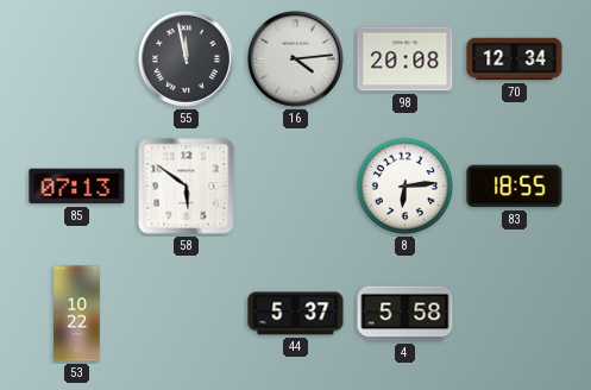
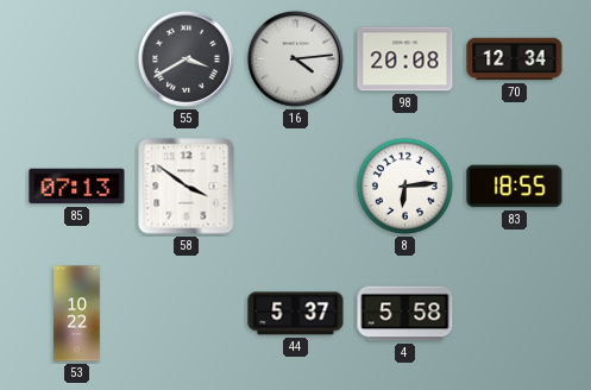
55: 11:58 -> 3:40
58: 5:51 -> 3:51
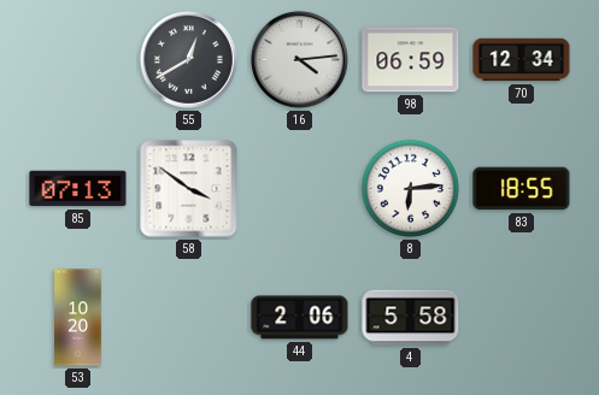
55: 3:40 -> 12:40
98: 20:08 -> 06:59
53: 10:22 -> 10:20
44: 5:37 -> 2:06
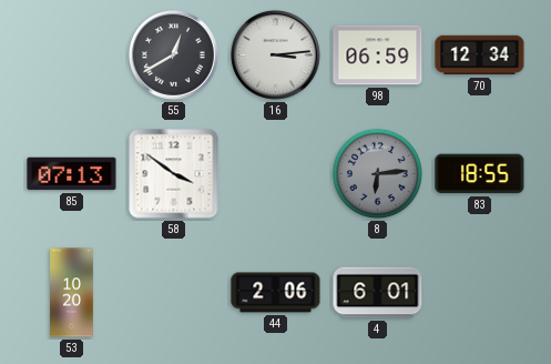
16: 4:14 -> 3:14
8 dial: white -> grey
4: 5:58 -> 6:01
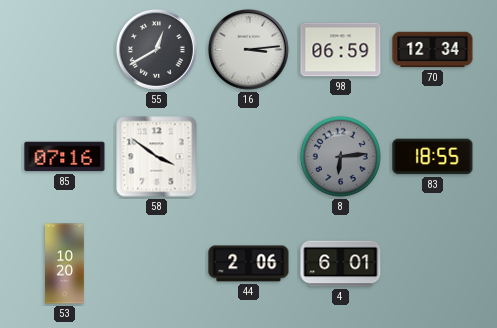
85: 07:13 -> 07:16
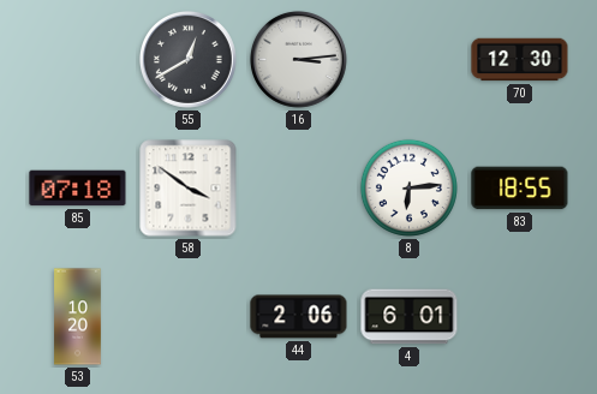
98: 06:59 -> none
70: 12:34 -> 12:30
85: 07:16 -> 07:18
8 dial: grey -> white
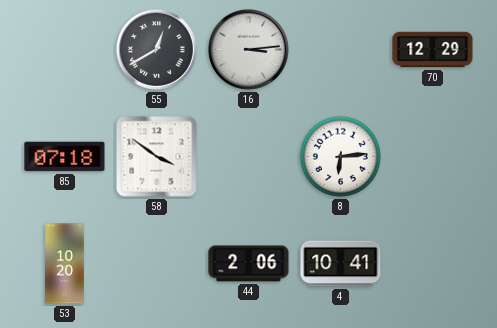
70: 12:30 -> 12:29
83: 18:55 -> none
4: 6:01 -> 10:41
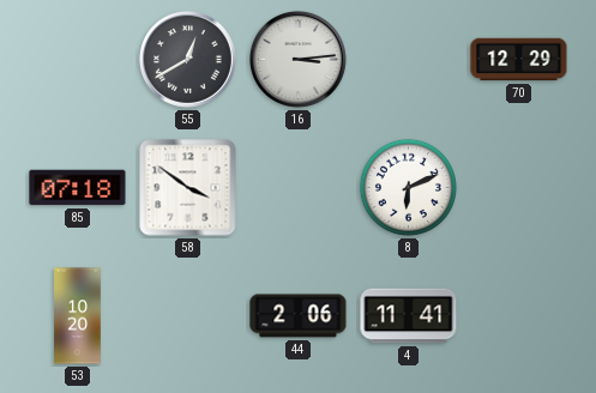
8: 6:14 -> 6:11
4: 10:41 -> 11:41
